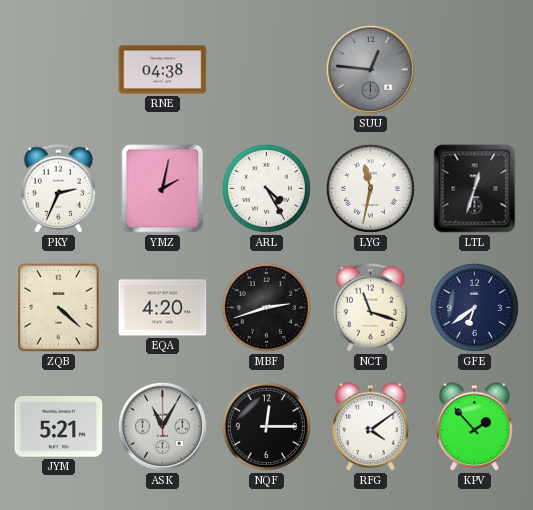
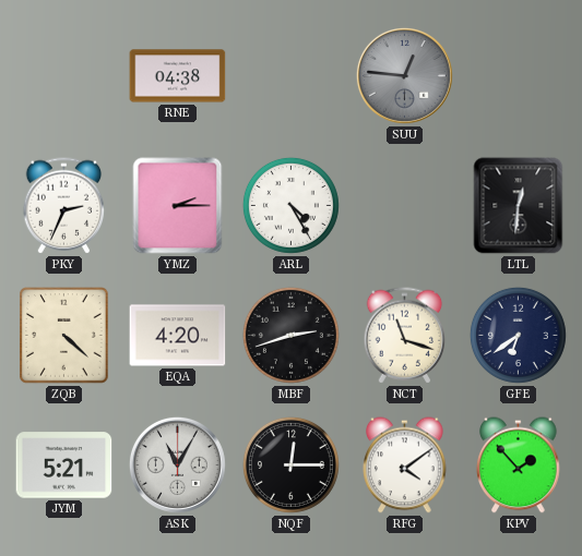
YMZ: 2:02 -> 2:15
LYG: 11:32 -> none
LTL: 12:33 -> 12:31
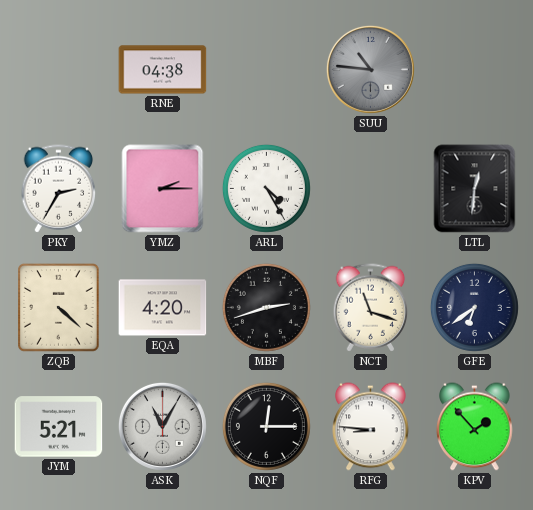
SUU: 12:46 -> 10:46
PKY: 2:34 -> 2:35
RFG: 4:09 -> 8:46
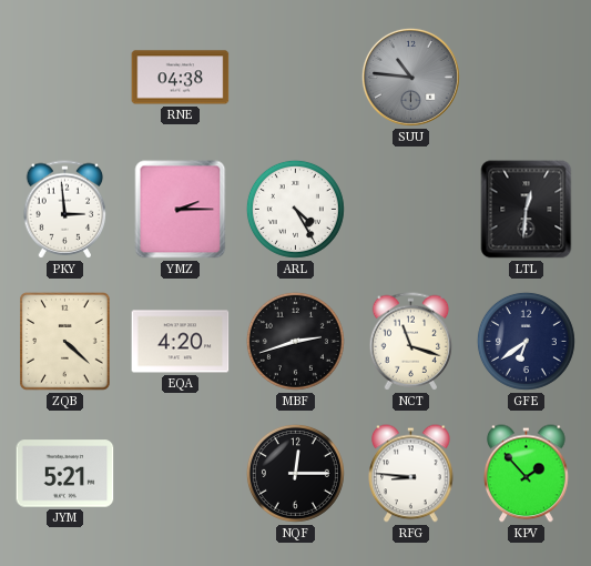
PKY: 2:35 -> 2:59
ASK: 11:05 -> none
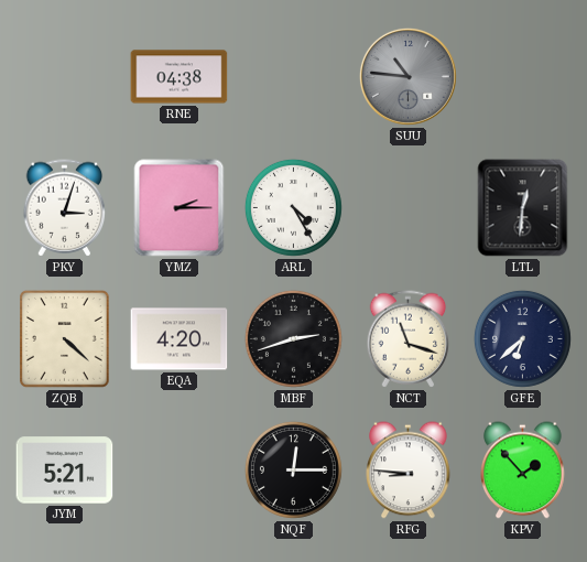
PKY: 2:59 -> 3:03
GFE: 6:39 -> 6:38
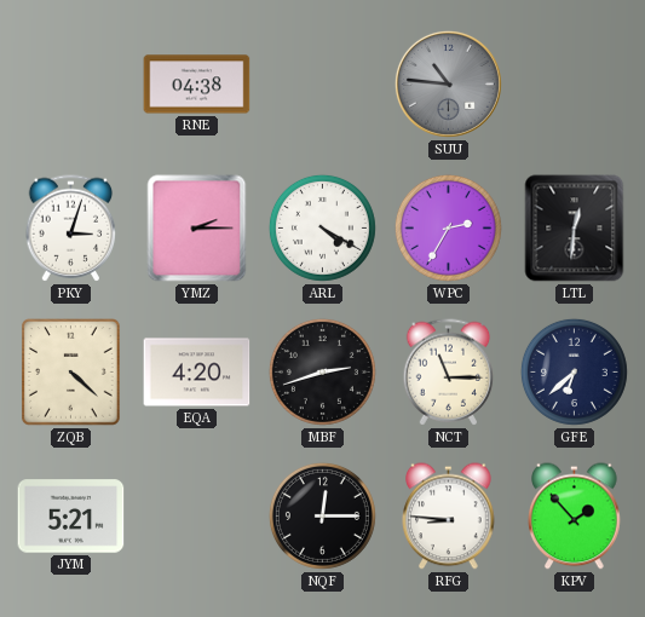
ARL: 4:25 -> 4:20
WPC: none -> 2:35
NCT: 11:18 -> 11:15
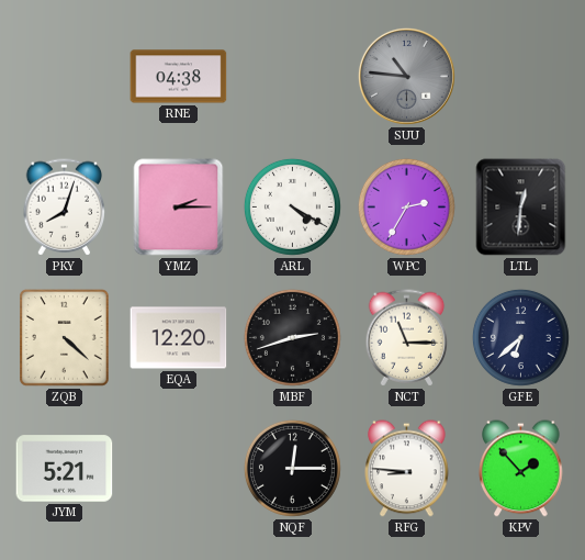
PKY: 3:03 -> 8:03
EQA: 4:20 -> 12:20
